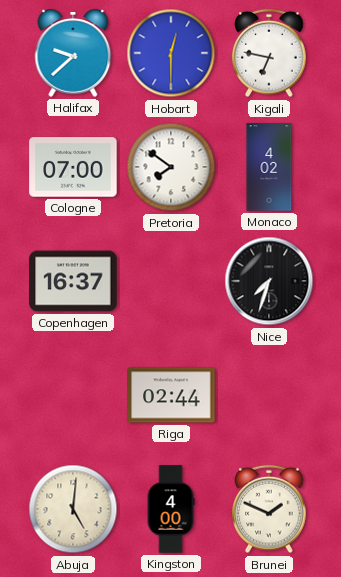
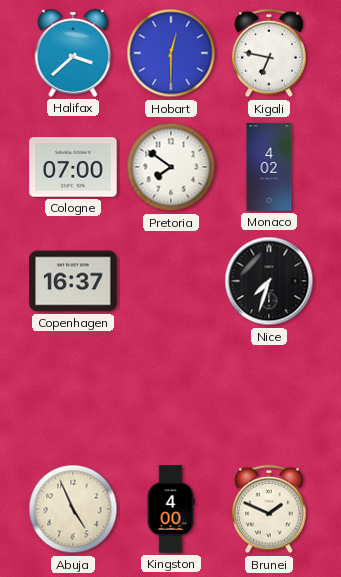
Halifax: 9:38 -> 3:38
Riga: 02:44 -> none
Abuja: 5:01 -> 4:56
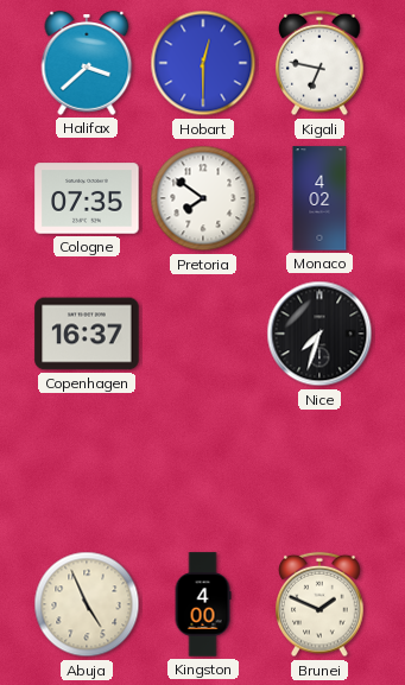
Cologne: 07:00 -> 07:35
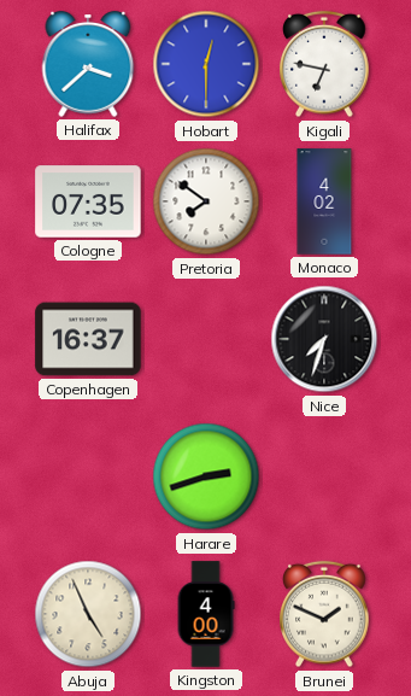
Harare: none -> 2:42
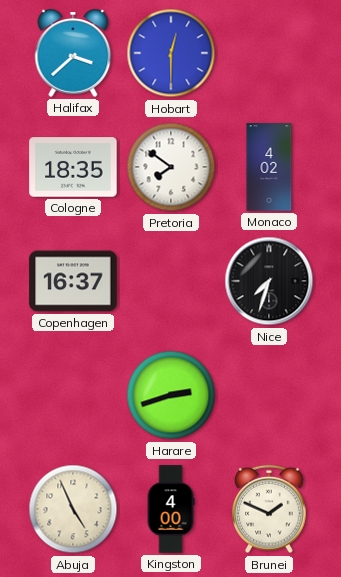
Kigali: 6:47 -> none
Cologne: 07:35 -> 18:35
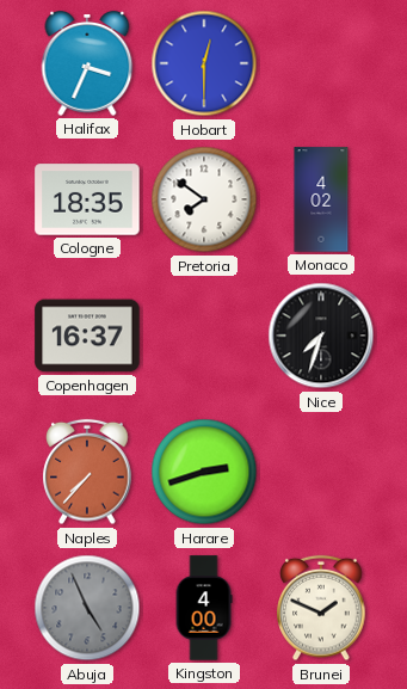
Halifax: 3:38 -> 3:34
Naples: none -> 7:37
Abuja dial: cream -> grey
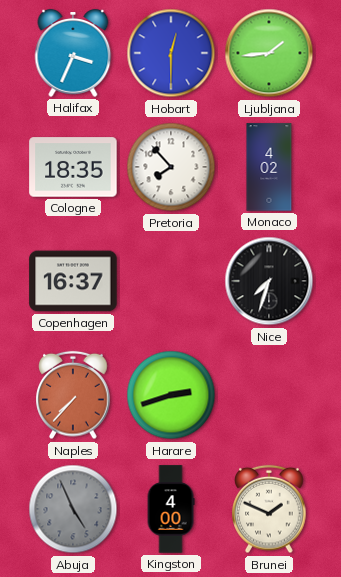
Ljubljana: none -> 1:44
Pretoria: 7:51 -> 7:53
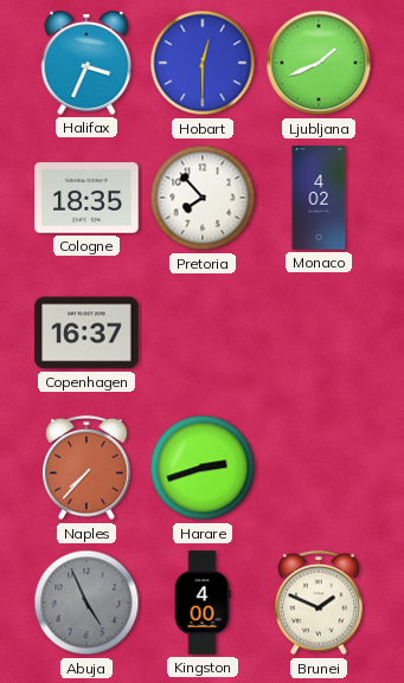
Ljubljana: 1:44 -> 1:41
Nice: 7:33 -> none
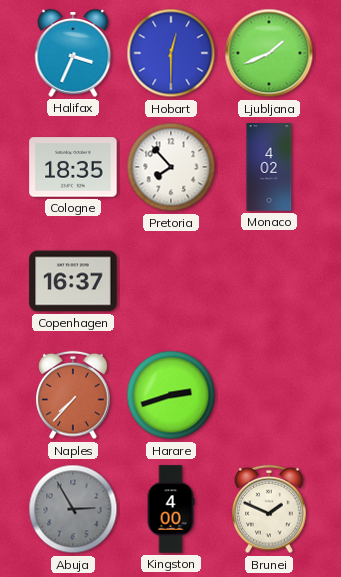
Abuja: 4:56 -> 2:55
